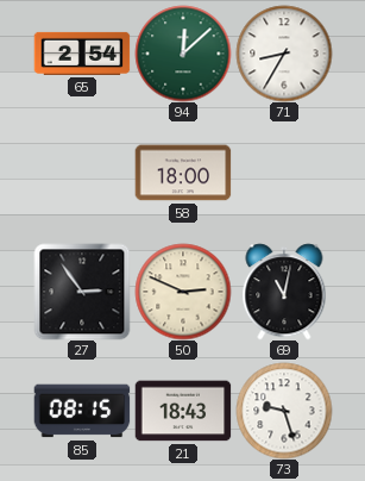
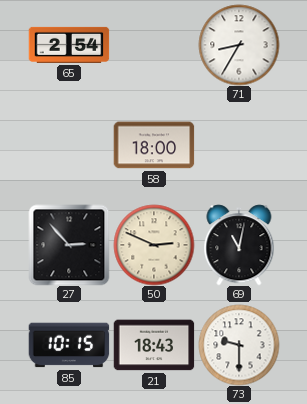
94: 12:08 -> none
27: 2:54 -> 2:53
85: 08:15 -> 10:15
73: 9:27 -> 9:30
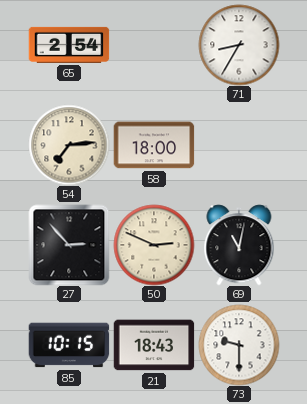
54: none -> 7:14
